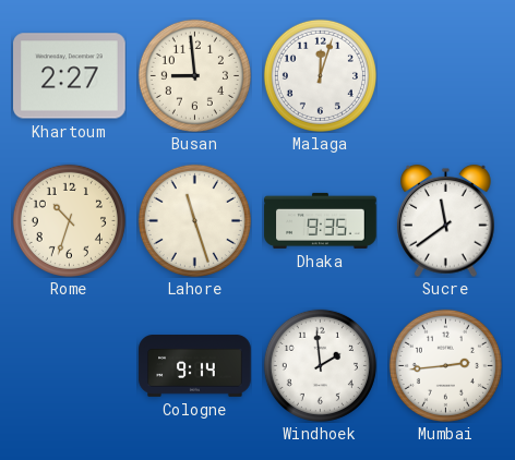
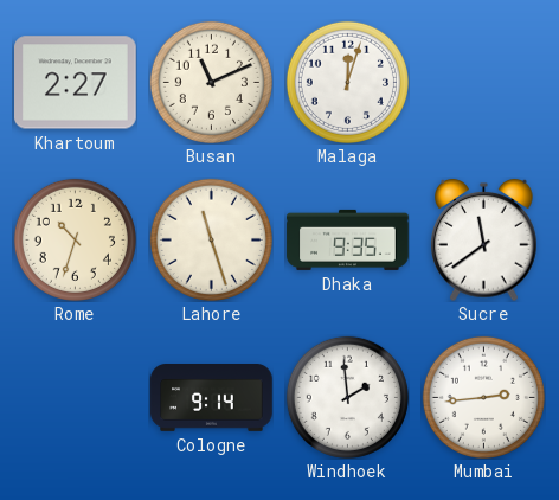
Busan: 8:59 -> 11:11
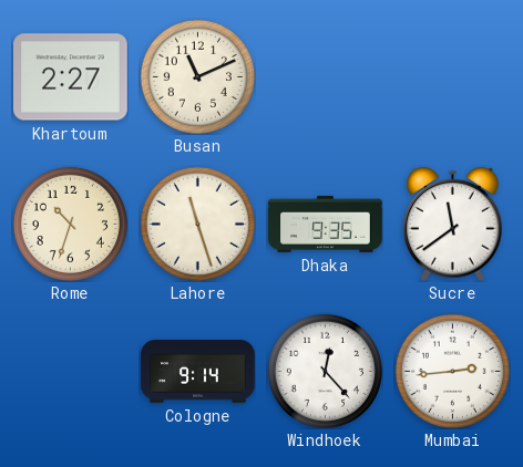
Malaga: 12:03 -> none
Windhoek: 1:59 -> 12:23
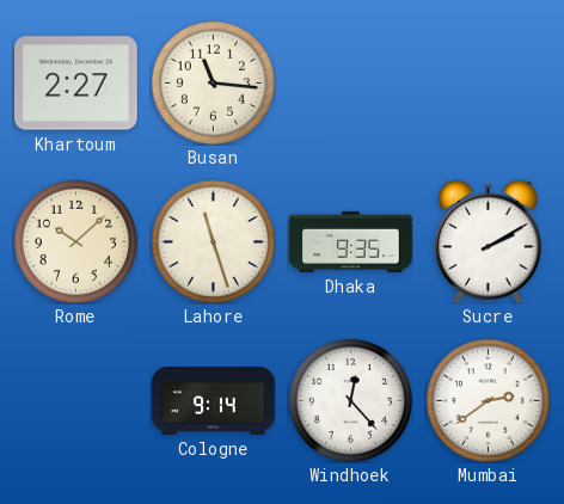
Busan: 11:11 -> 11:16
Rome: 10:33 -> 10:08
Sucre: 11:39 -> 2:10
Mumbai: 2:44 -> 2:39
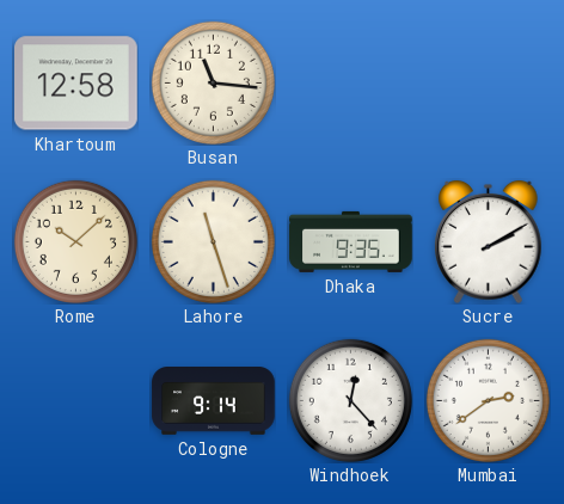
Khartoum: 2:27 -> 12:58
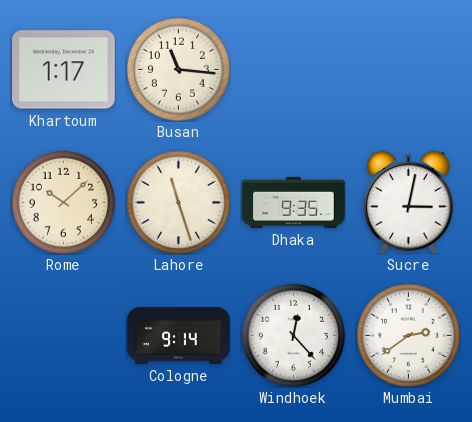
Khartoum: 12:58 -> 1:17
Sucre: 2:10 -> 3:02
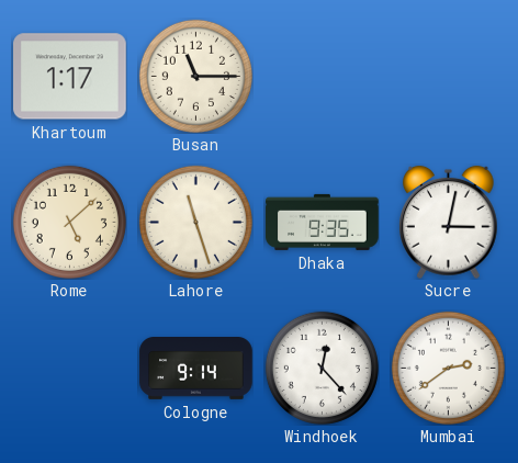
Busan: 11:16 -> 11:15
Rome: 10:08 -> 5:08
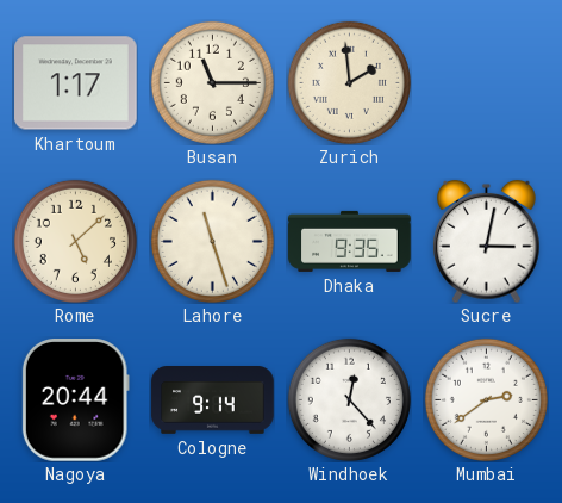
Zurich: none -> 1:59
Nagoya: none -> 20:44
